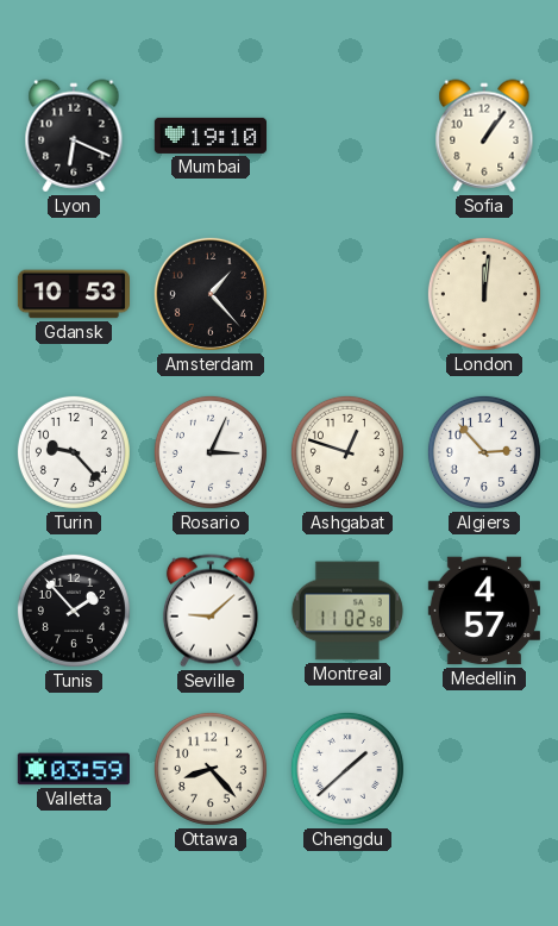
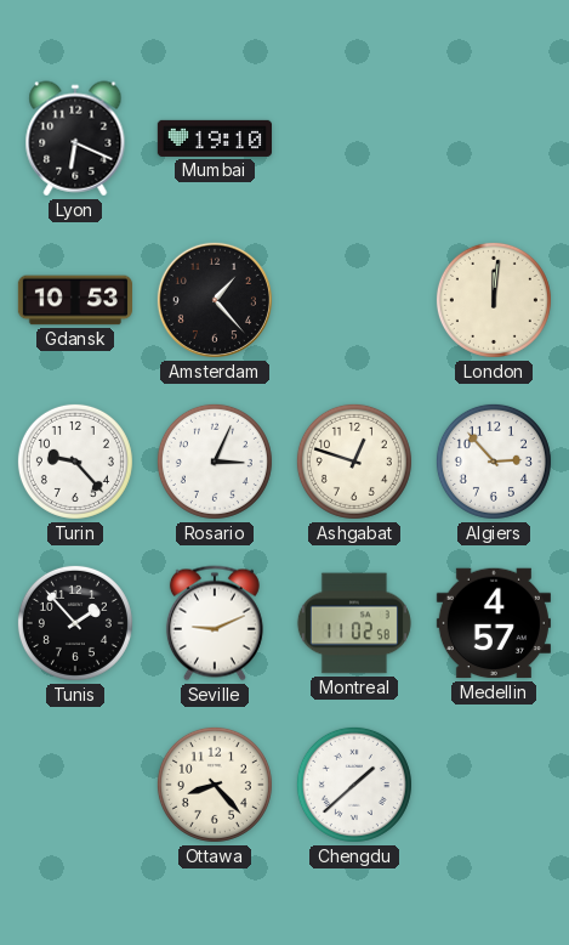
Sofia: 1:06 -> none
Seville: 9:08 -> 9:11
Valletta: 03:59 -> none
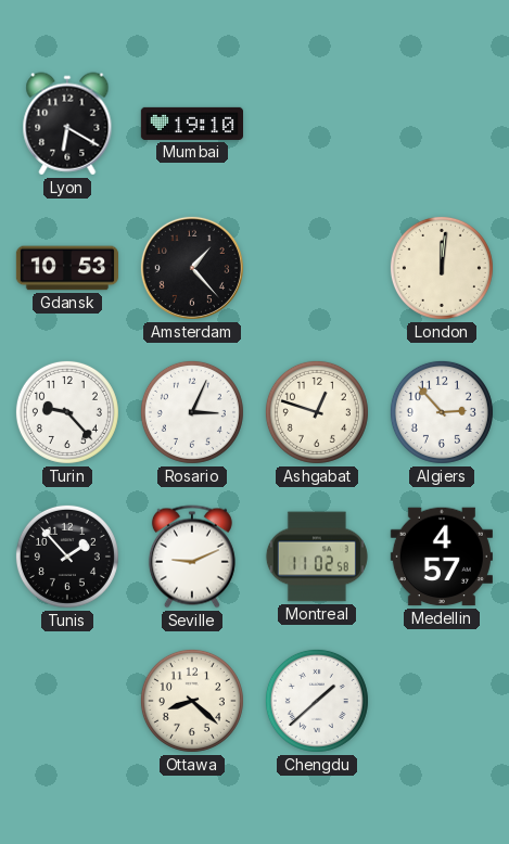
Lyon: 6:19 -> 6:20
Ottawa: 8:23 -> 8:22
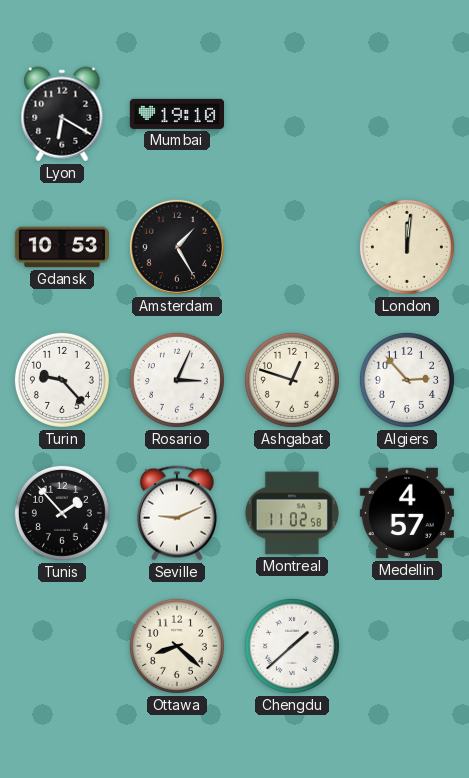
Amsterdam: 1:23 -> 1:25
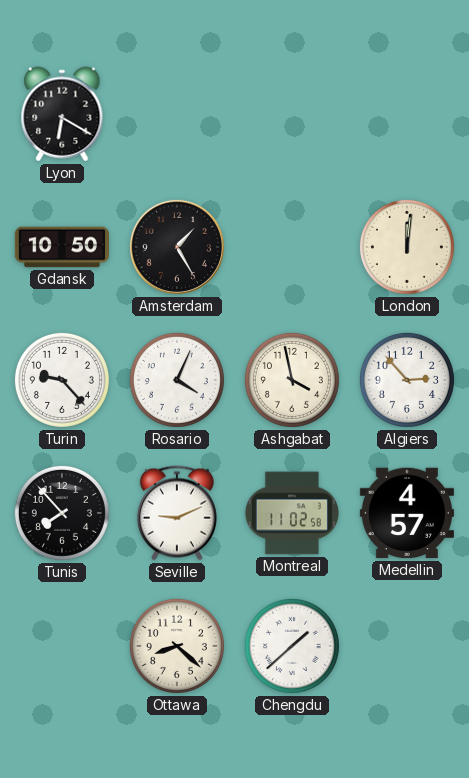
Mumbai: 19:10 -> none
Gdansk: 10:53 -> 10:50
Rosario: 3:04 -> 4:04
Ashgabat: 12:48 -> 3:58
Tunis: 1:53 -> 7:53
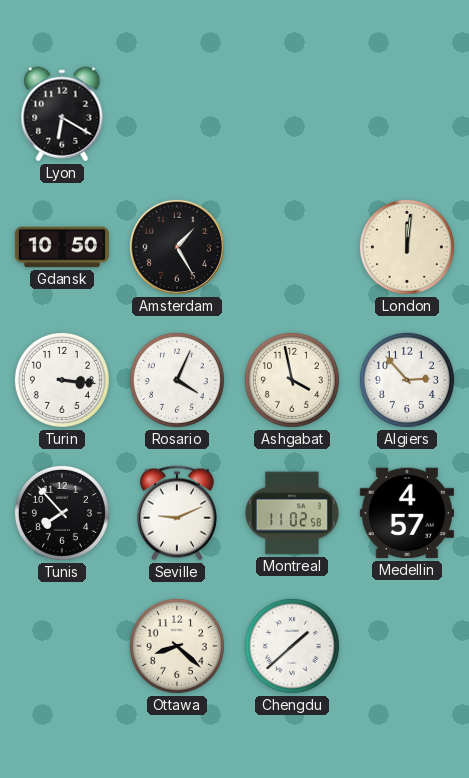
Turin: 9:23 -> 3:16
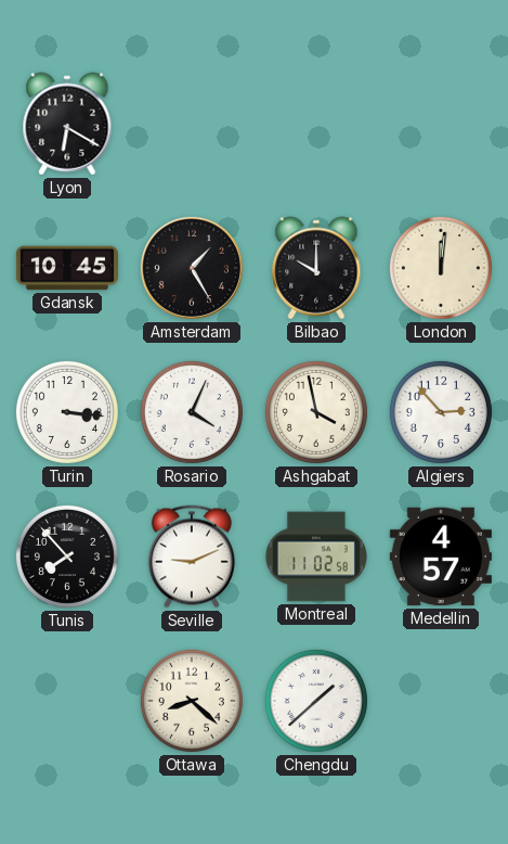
Gdansk: 10:50 -> 10:45
Bilbao: none -> 10:00
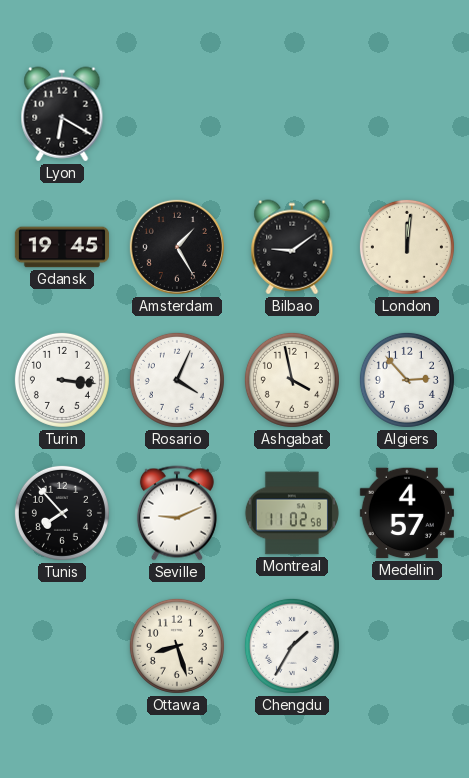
Gdansk: 10:45 -> 19:45
Bilbao: 10:00 -> 9:09
Ottawa: 8:22 -> 8:27
Chengdu: 1:38 -> 1:35
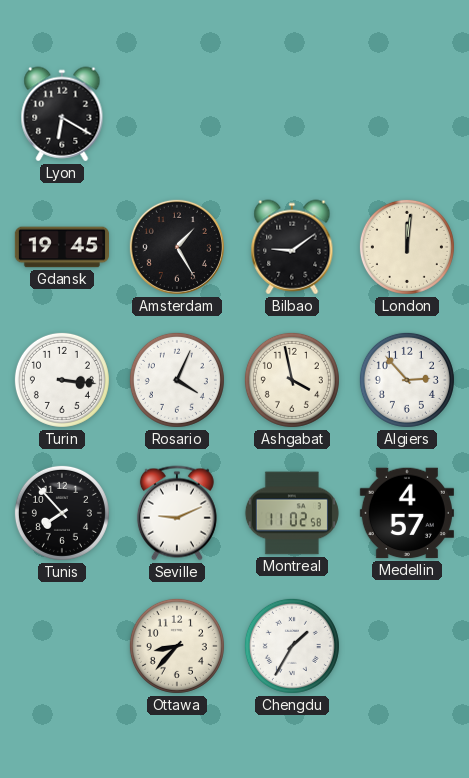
Ottawa: 8:27 -> 8:37
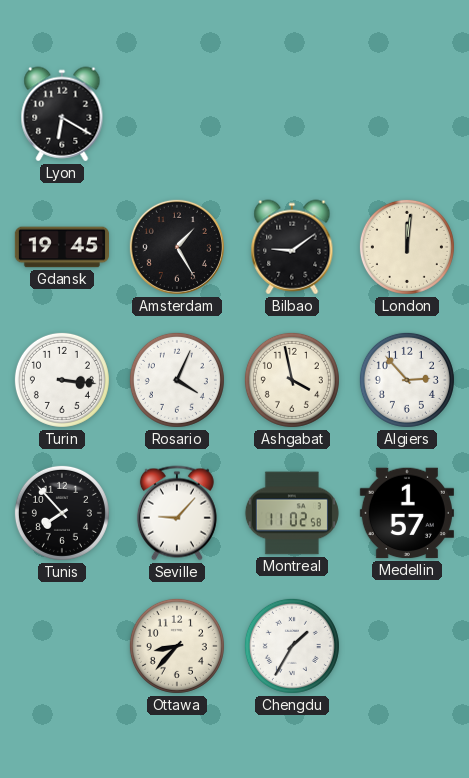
Seville: 9:11 -> 9:07
Medellin: 4:57 -> 1:57
